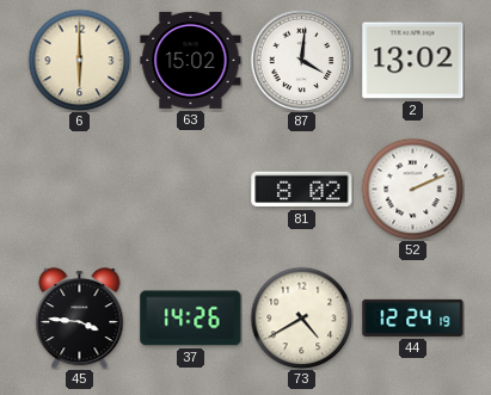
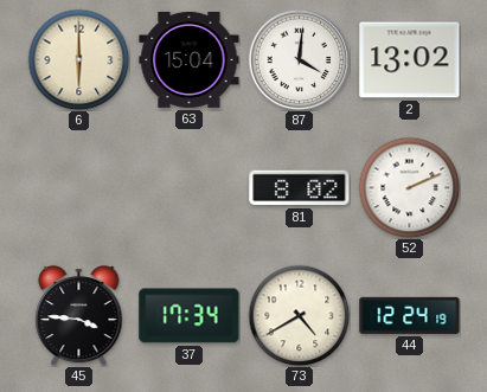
63: 15:02 -> 15:04
37: 14:26 -> 17:34
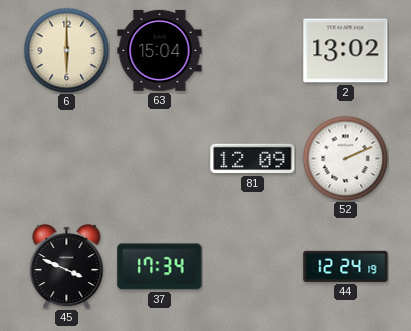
87: 4:01 -> none
81: 8:02 -> 12:09
45: 3:46 -> 3:49
73: 4:40 -> none
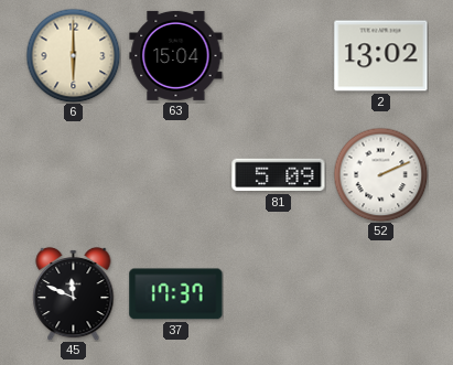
81: 12:09 -> 5:09
45: 3:49 -> 11:49
37: 17:34 -> 17:37
44: 12:24 -> none
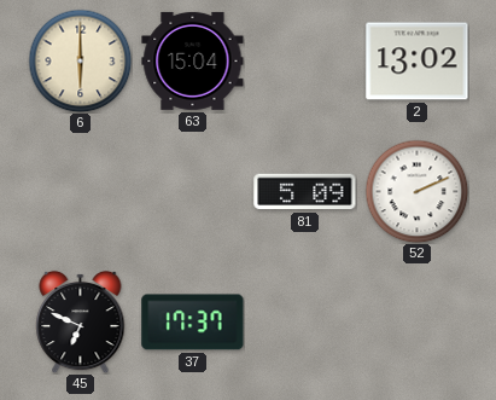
45: 11:49 -> 6:49
